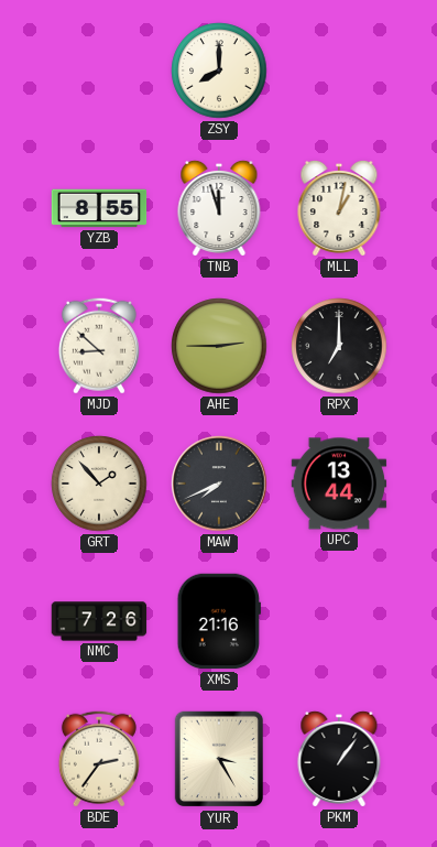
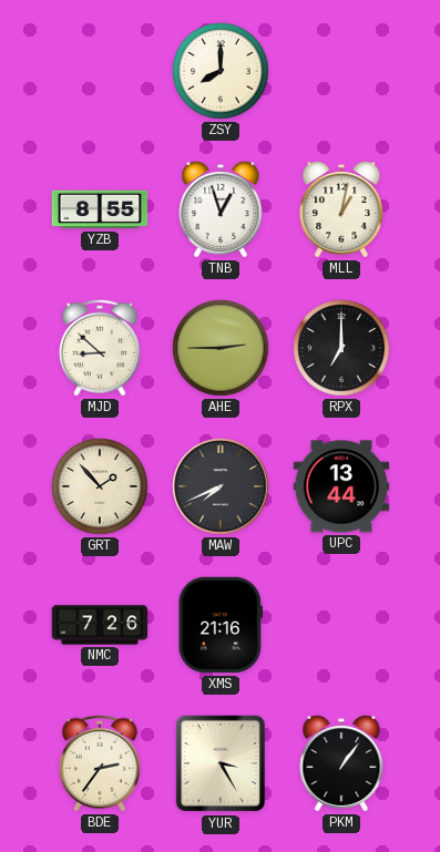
TNB: 11:57 -> 12:57
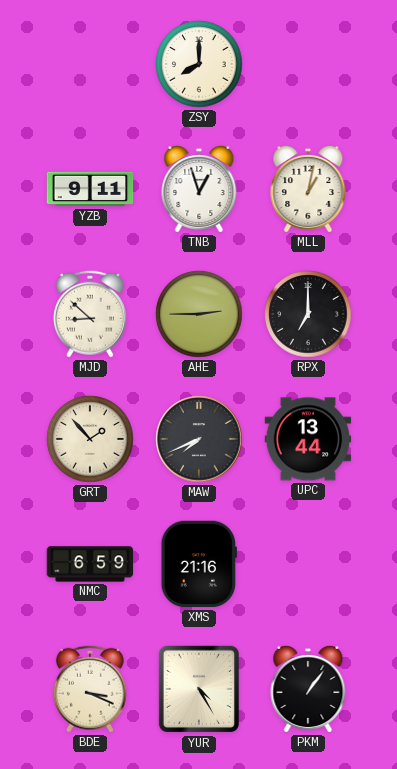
YZB: 8:55 -> 9:11
NMC: 7:26 -> 6:59
BDE: 2:36 -> 3:19
YUR: 3:25 -> 4:25
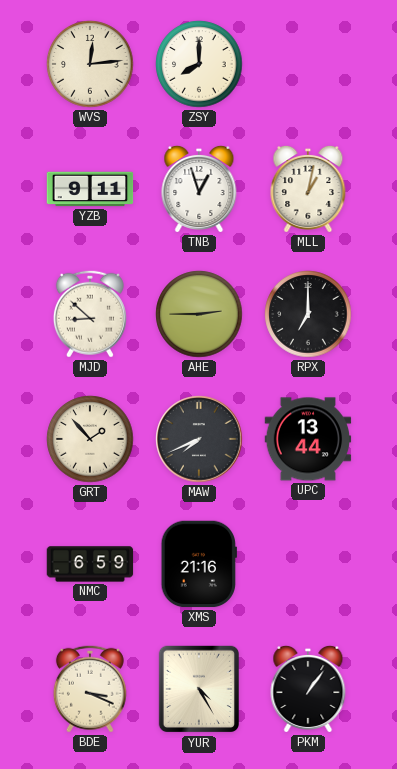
WVS: none -> 12:14
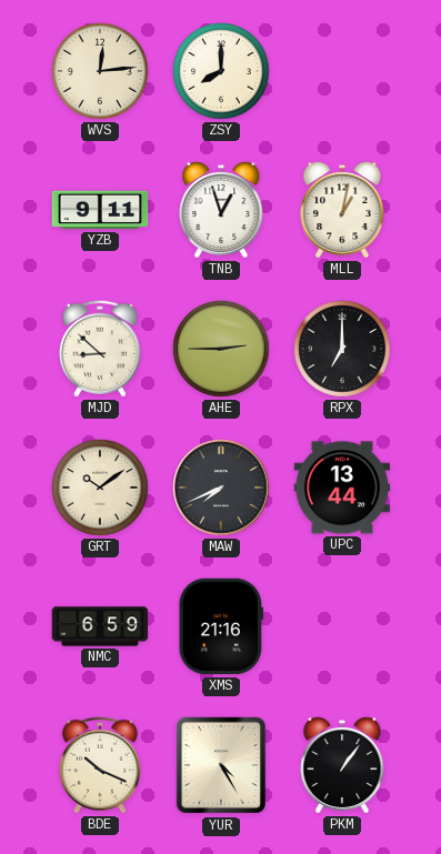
GRT: 1:53 -> 10:09
BDE: 3:19 -> 10:19
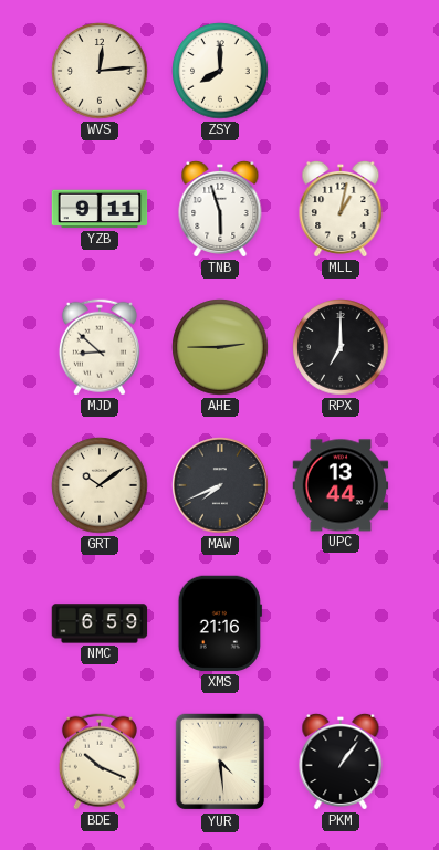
TNB: 12:57 -> 5:57
YUR: 4:25 -> 4:29
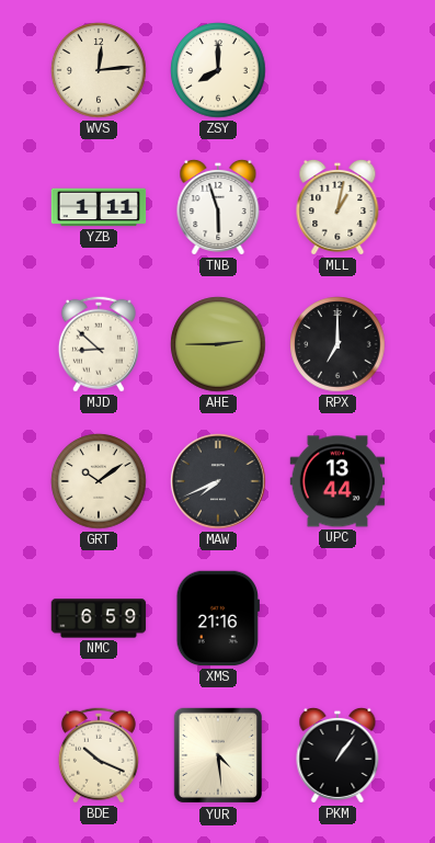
YZB: 9:11 -> 1:11
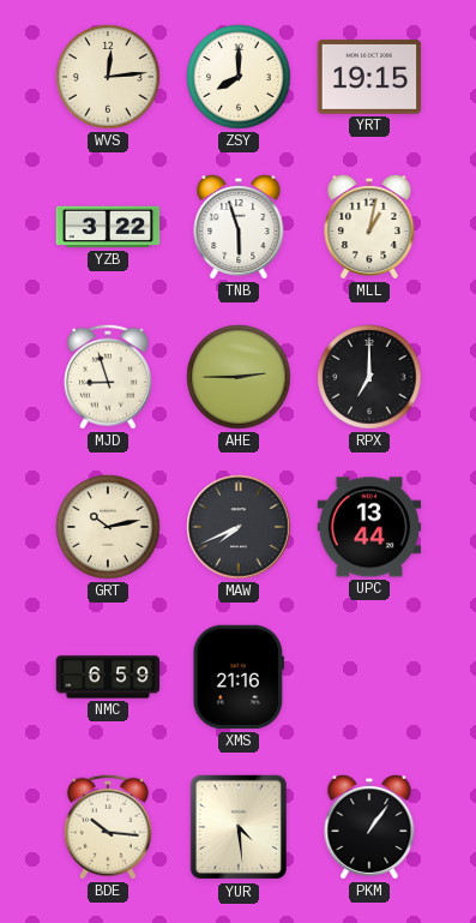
YRT: none -> 19:15
YZB: 1:11 -> 3:22
MJD: 8:52 -> 8:57
GRT: 10:09 -> 10:13
BDE: 10:19 -> 10:16
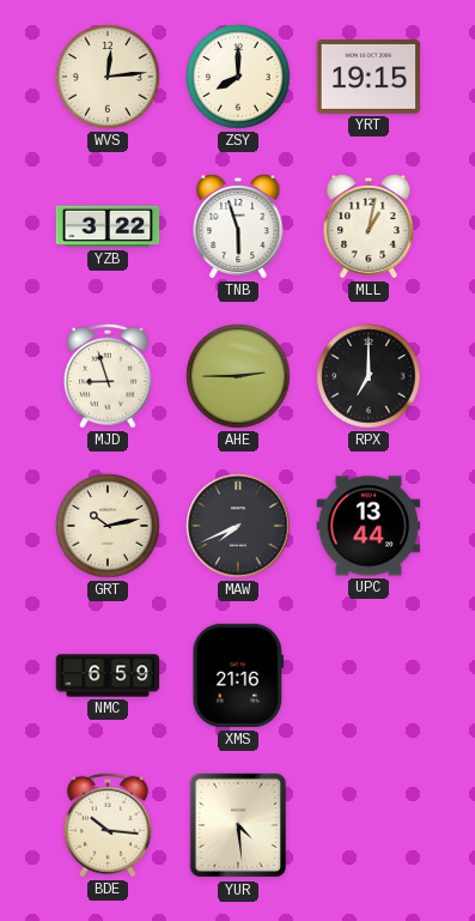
PKM: 1:06 -> none
